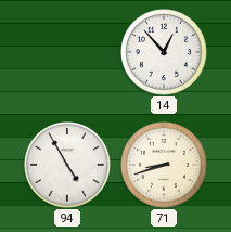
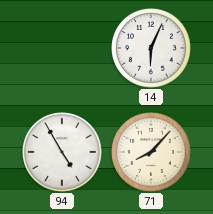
14: 12:53 -> 6:04
71: 8:42 -> 8:07
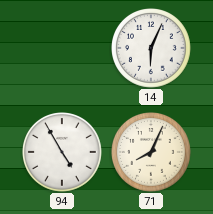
71: 8:07 -> 8:04
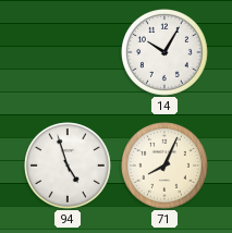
14: 6:04 -> 10:05
94: 4:55 -> 4:57
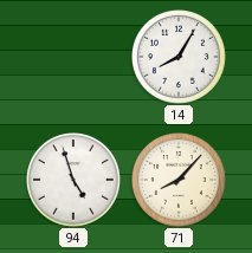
14: 10:05 -> 8:05
71: 8:04 -> 8:07
